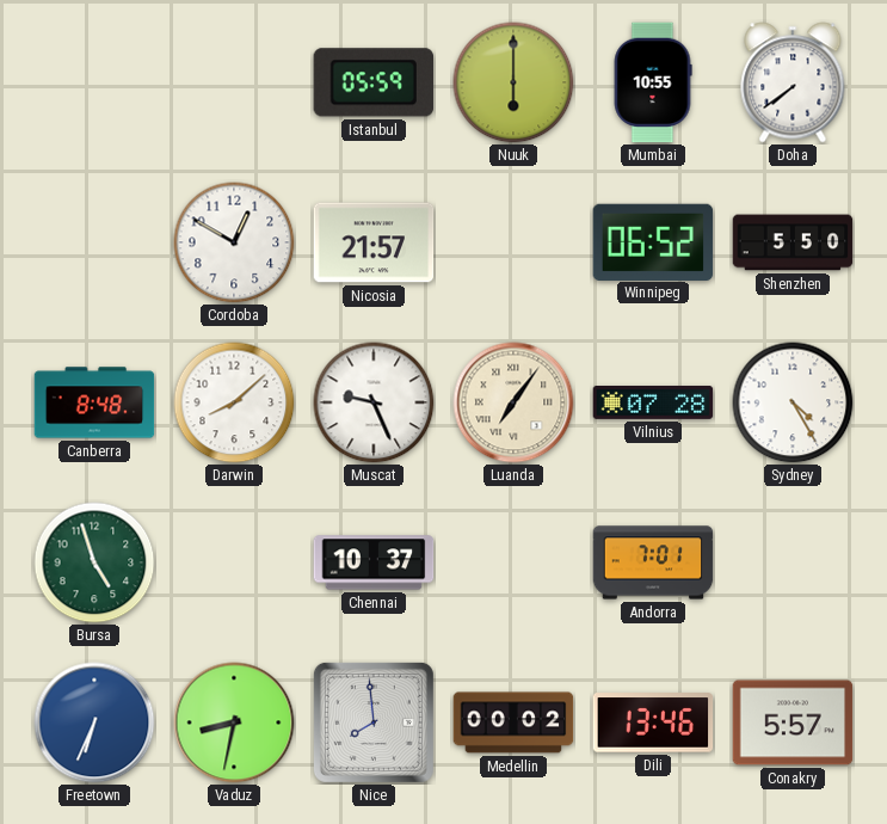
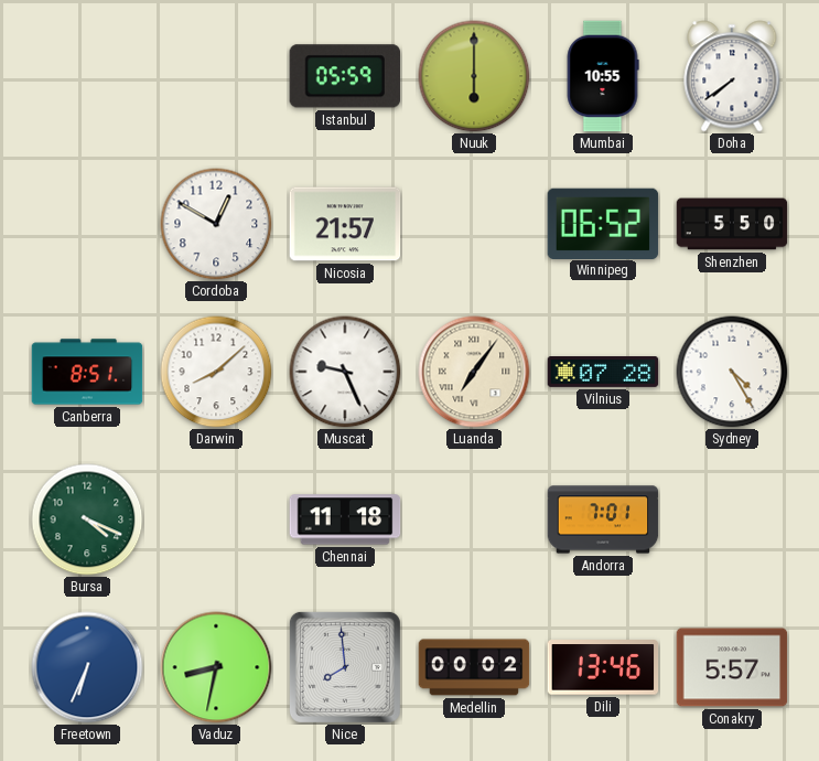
Canberra: 8:48 -> 8:51
Bursa: 4:57 -> 4:19
Chennai: 10:37 -> 11:18
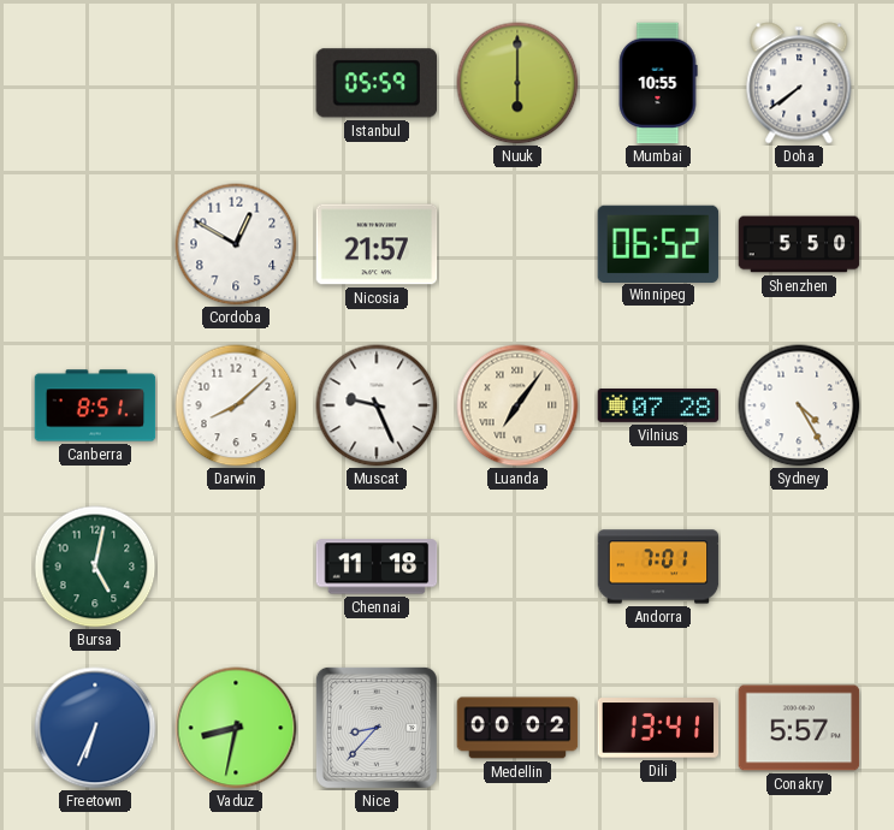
Bursa: 4:19 -> 5:02
Nice: 7:59 -> 8:37
Dili: 13:46 -> 13:41
